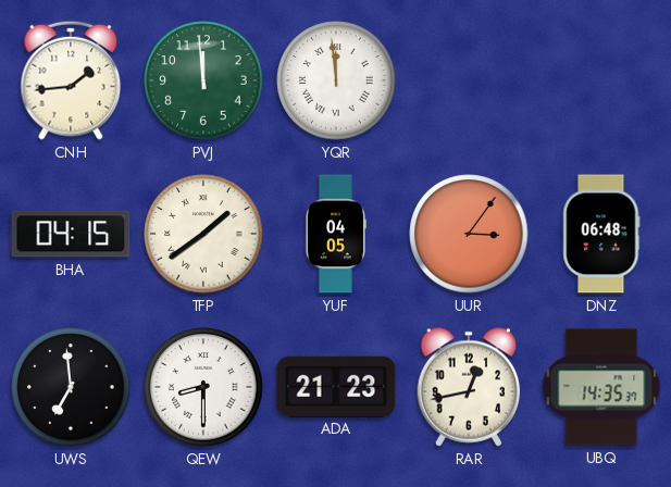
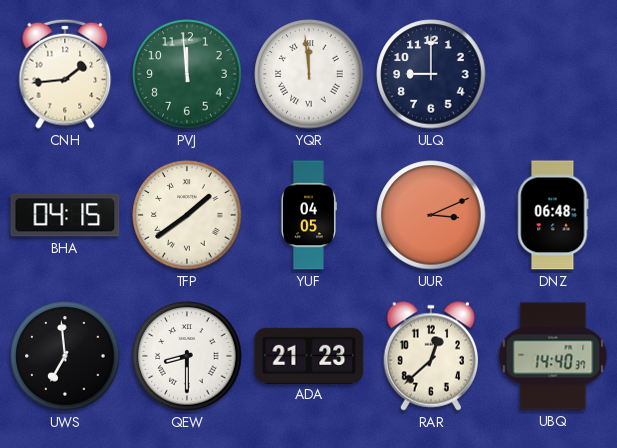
ULQ: none -> 9:00
UUR: 3:06 -> 3:11
RAR: 12:43 -> 12:38
UBQ: 14:35 -> 14:40
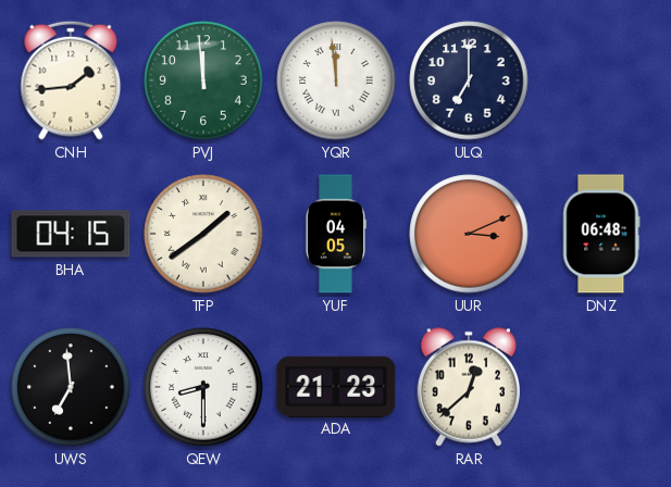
ULQ: 9:00 -> 7:00
UBQ: 14:40 -> none
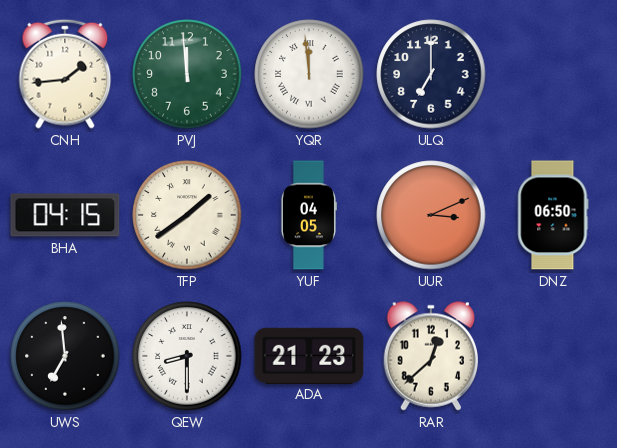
DNZ: 06:48 -> 06:50
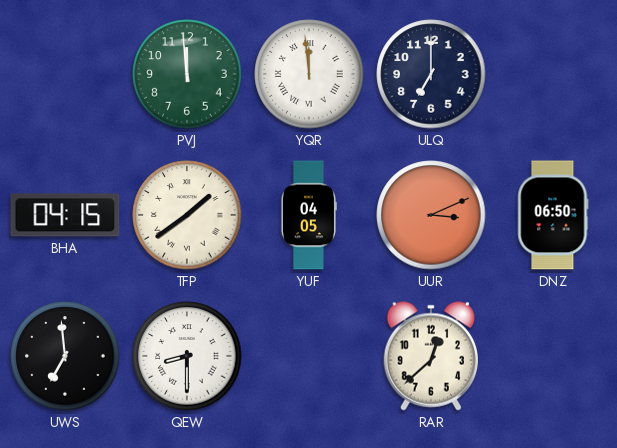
CNH: 1:44 -> none
ADA: 21:23 -> none
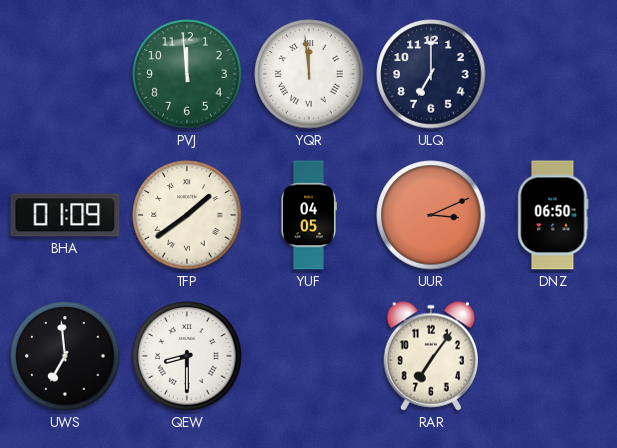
BHA: 04:15 -> 01:09
RAR: 12:38 -> 7:06
